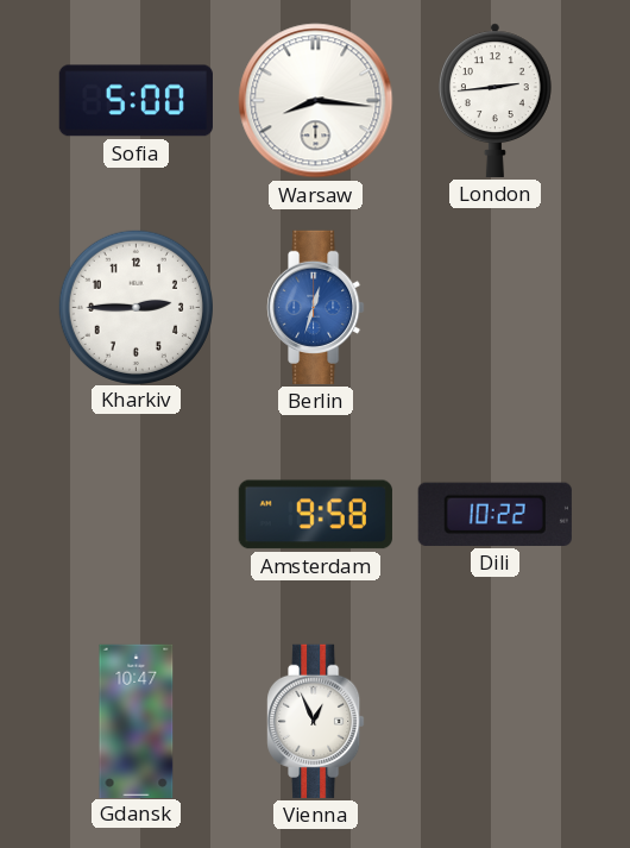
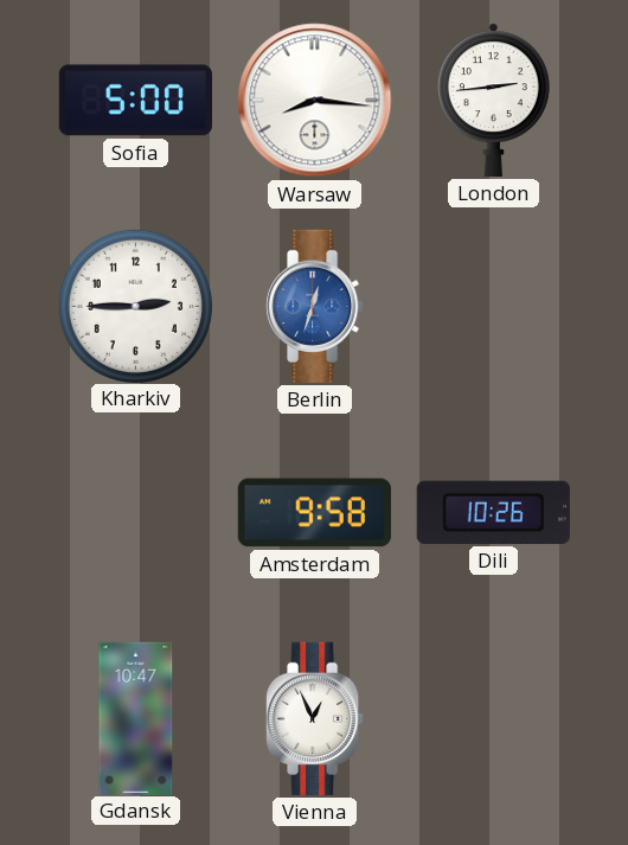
Dili: 10:22 -> 10:26
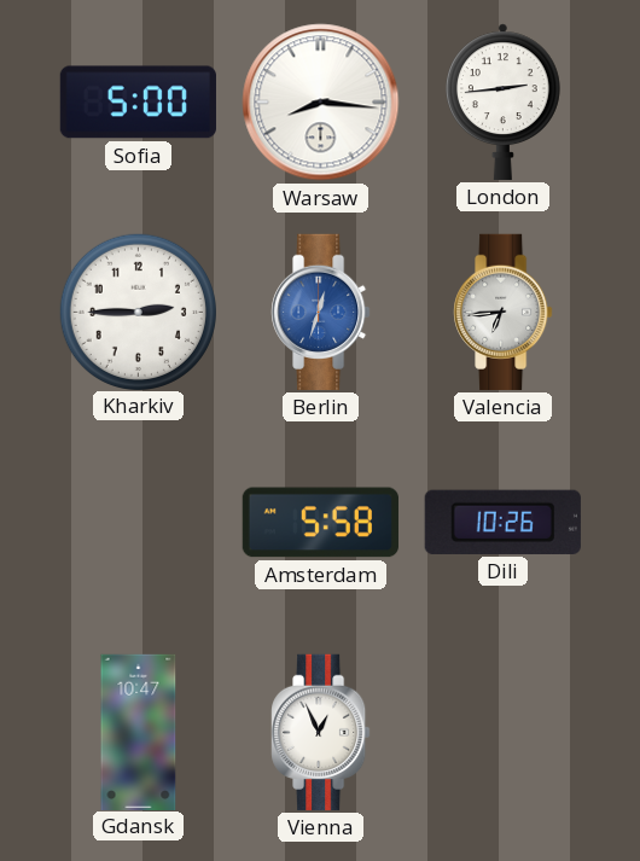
Valencia: none -> 6:44
Amsterdam: 9:58 -> 5:58
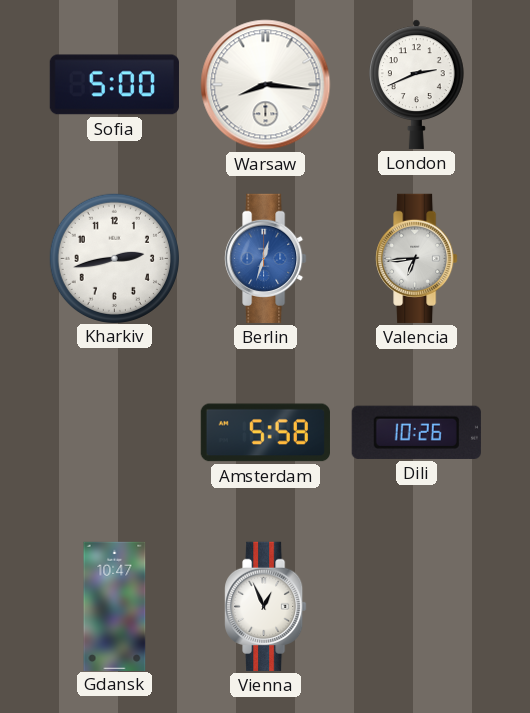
London: 2:44 -> 2:41
Kharkiv: 2:45 -> 2:43
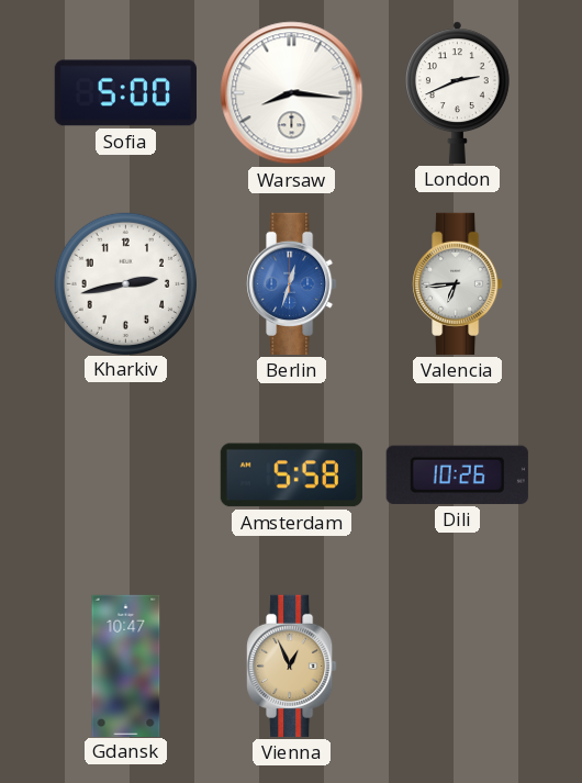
Vienna dial: white -> champagne
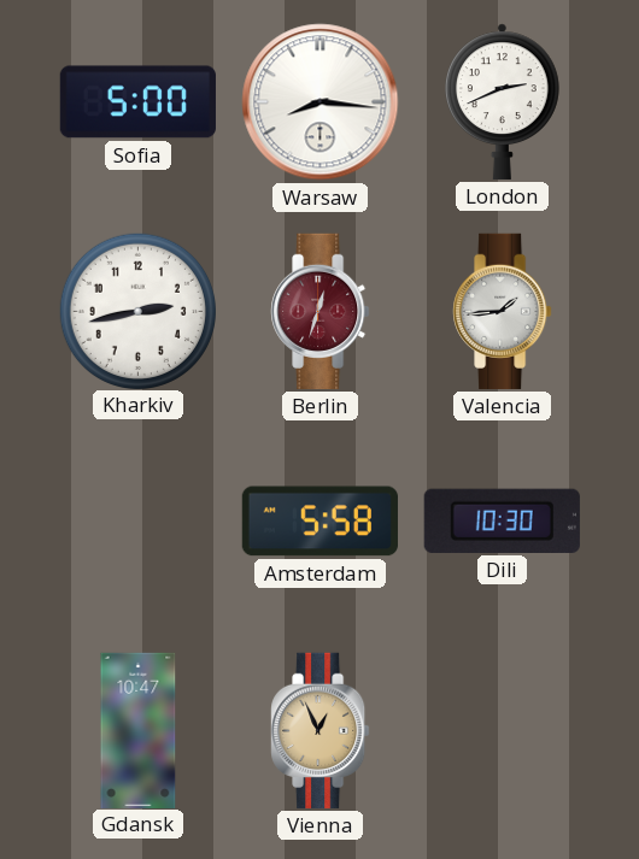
Berlin dial: blue -> burgundy
Valencia: 6:44 -> 1:44
Dili: 10:26 -> 10:30
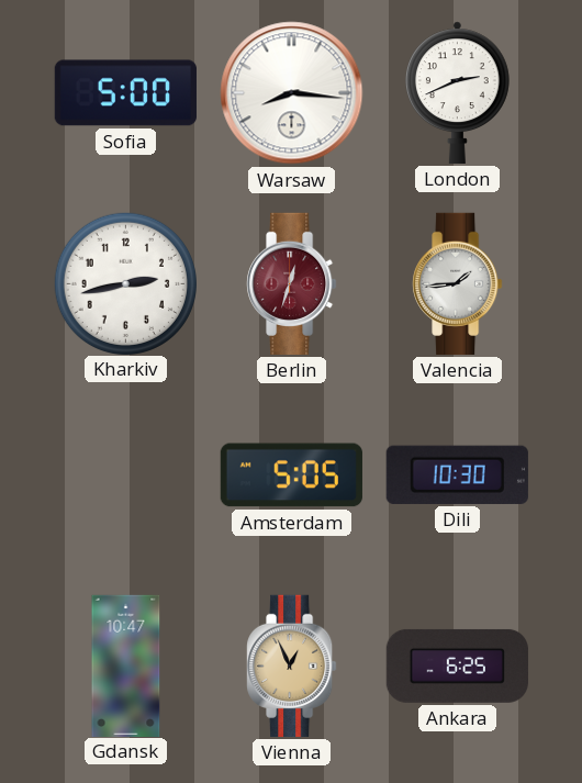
Amsterdam: 5:58 -> 5:05
Ankara: none -> 6:25
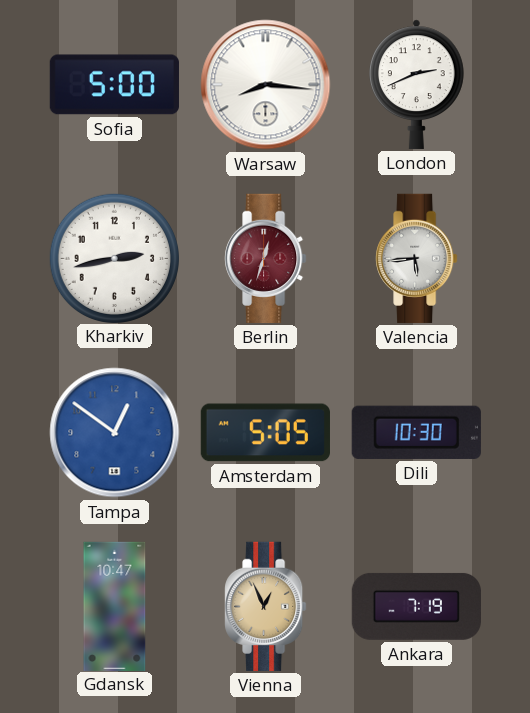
Valencia: 1:44 -> 5:44
Tampa: none -> 12:51
Ankara: 6:25 -> 7:19
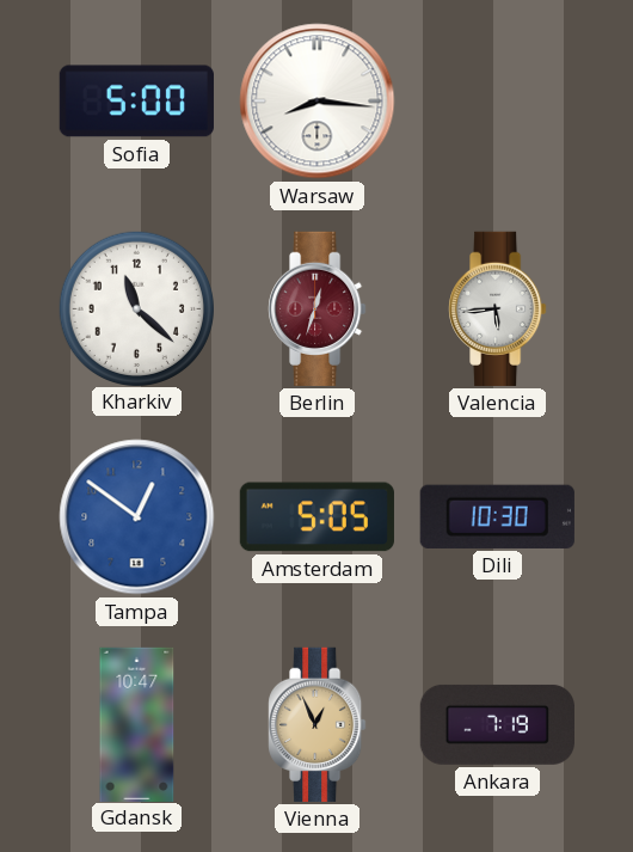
London: 2:41 -> none
Kharkiv: 2:43 -> 11:22
